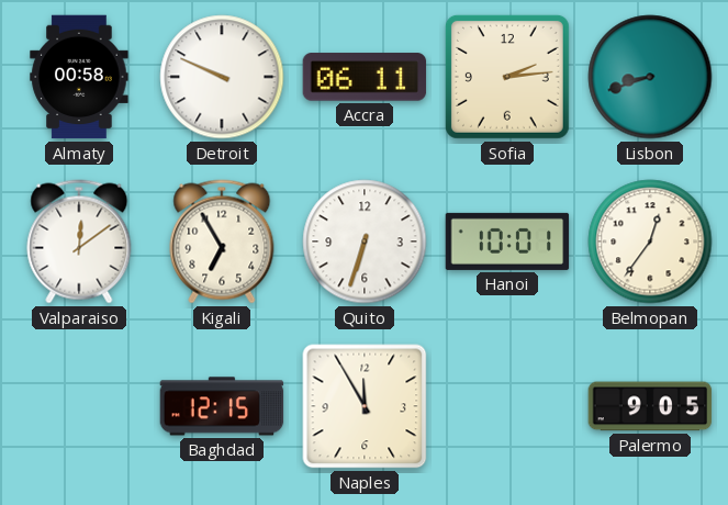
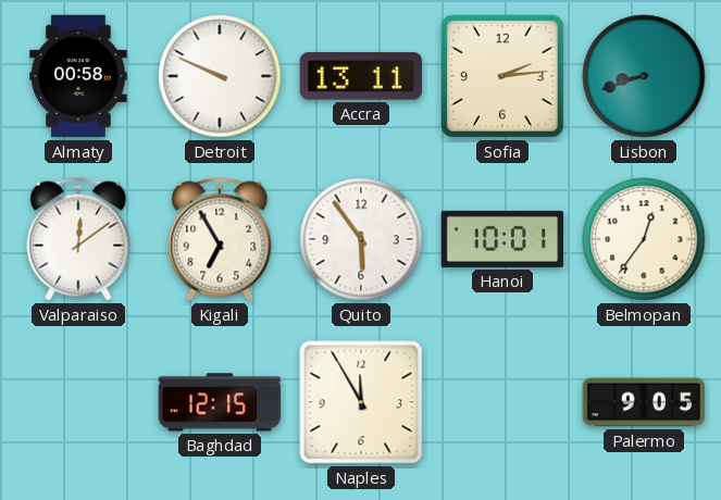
Accra: 06:11 -> 13:11
Quito: 6:33 -> 5:54
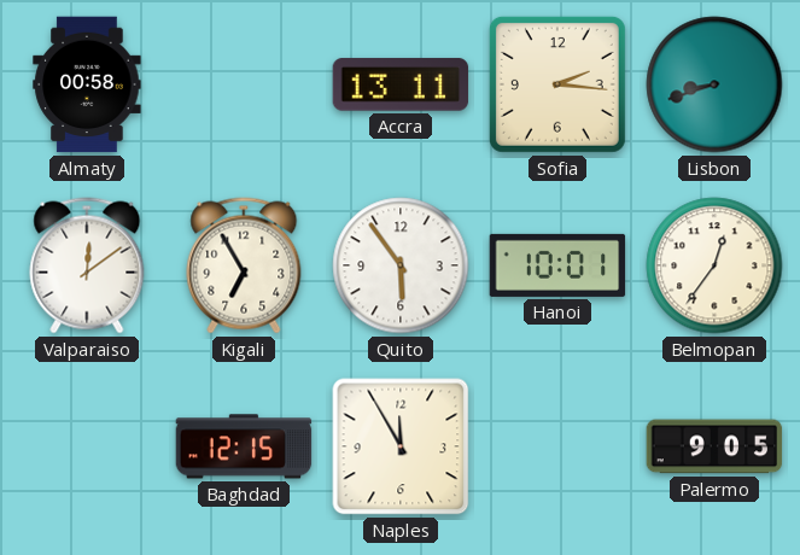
Detroit: 9:49 -> none
Sofia: 2:14 -> 2:16
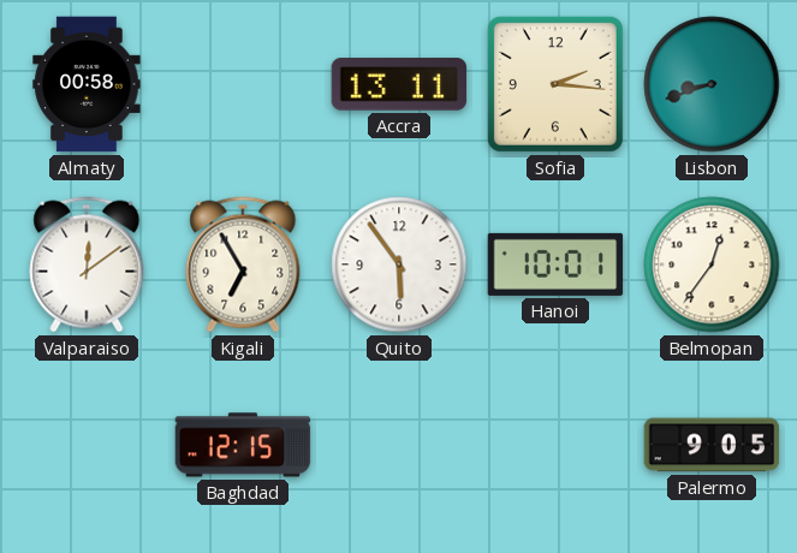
Naples: 11:55 -> none
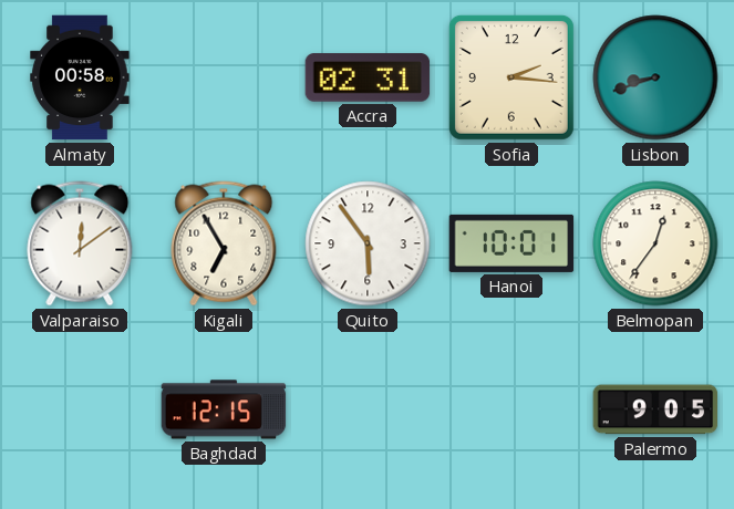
Accra: 13:11 -> 02:31
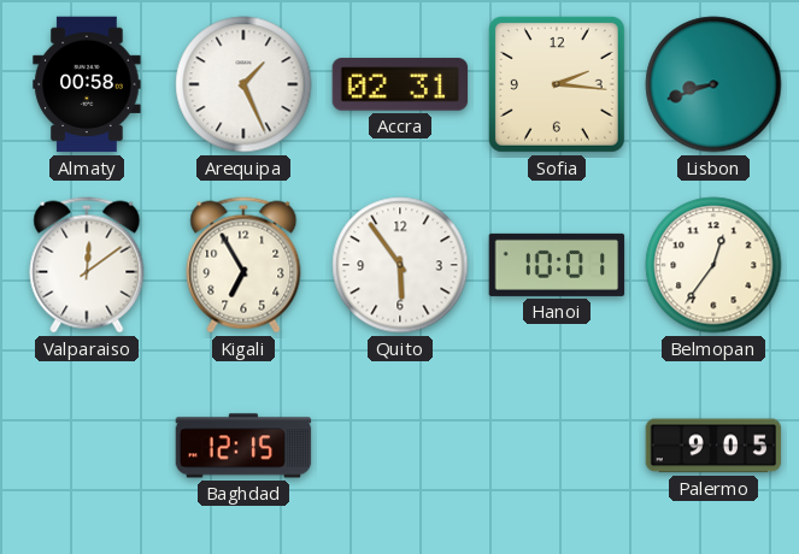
Arequipa: none -> 1:26
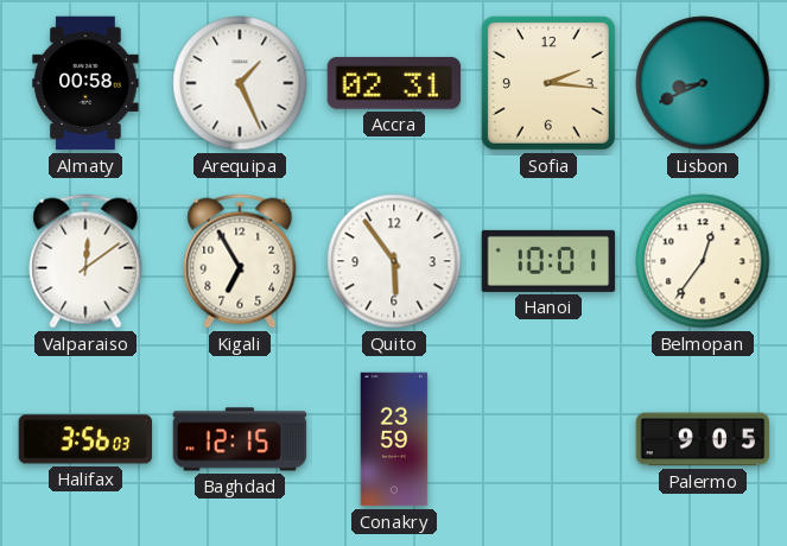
Lisbon: 8:42 -> 8:41
Halifax: none -> 3:56
Conakry: none -> 23:59
